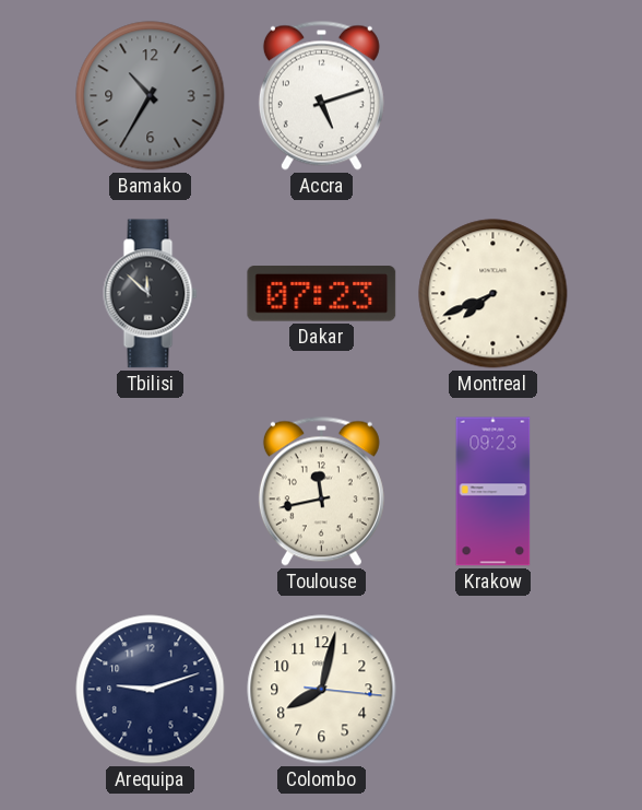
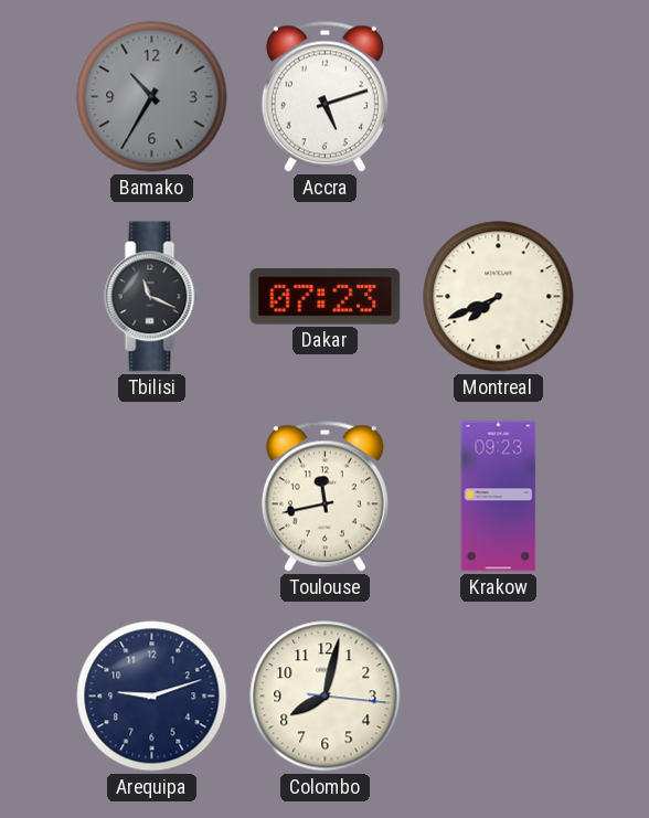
Tbilisi: 11:52 -> 11:19
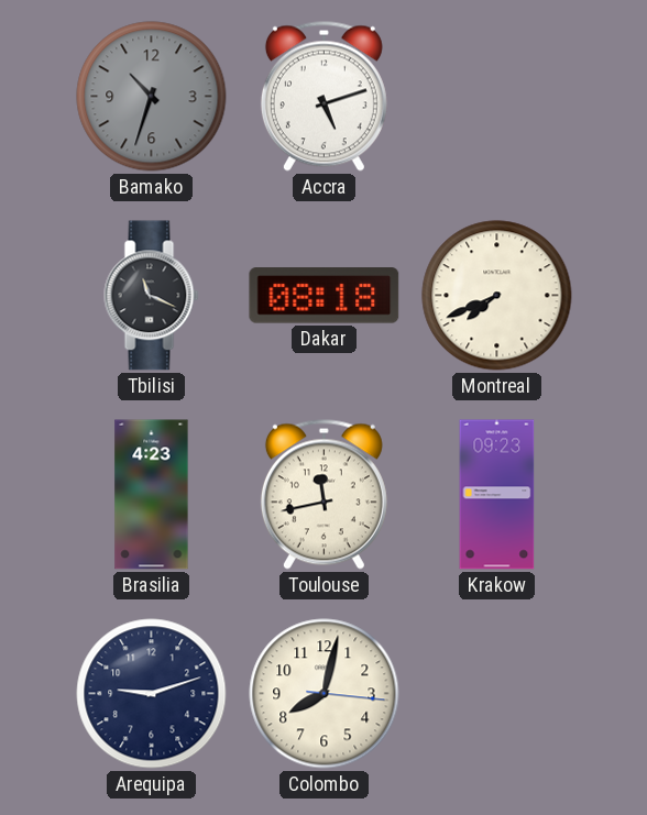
Bamako: 10:35 -> 10:33
Dakar: 07:23 -> 08:18
Brasilia: none -> 4:23
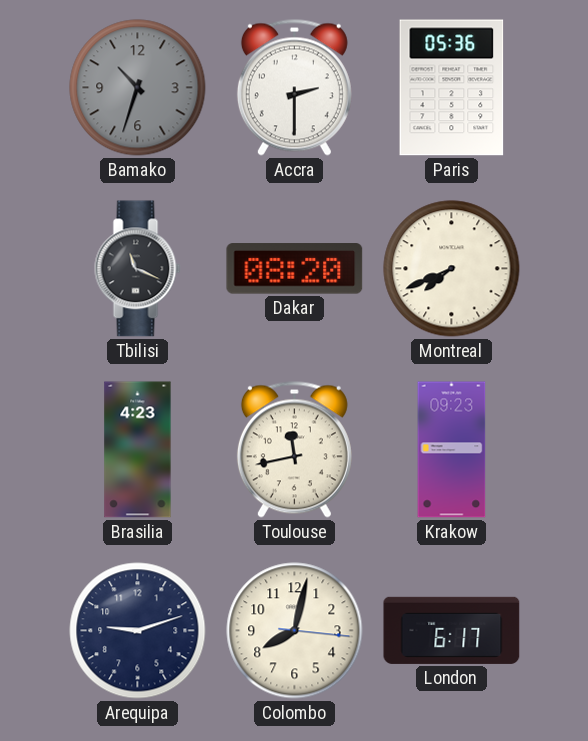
Accra: 5:12 -> 2:30
Paris: none -> 05:36
Dakar: 08:18 -> 08:20
London: none -> 6:17
